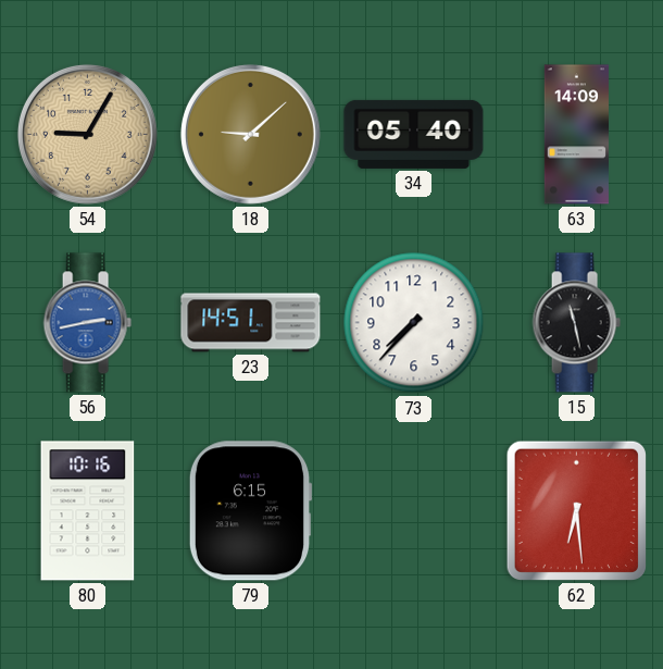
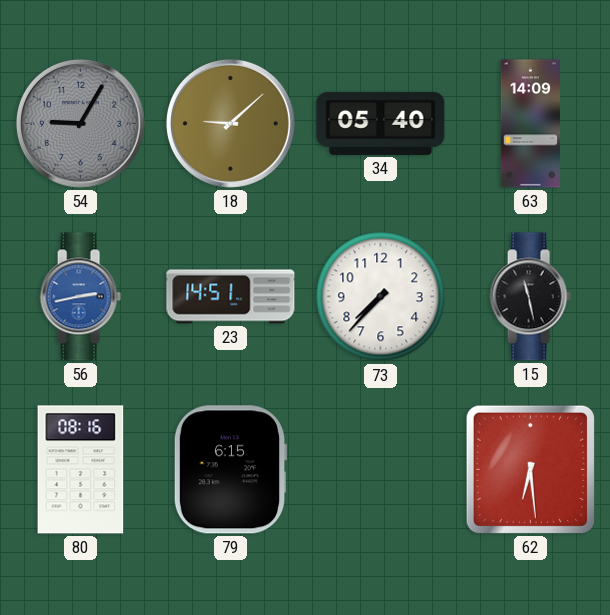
54 dial: champagne -> grey
80: 10:16 -> 08:16
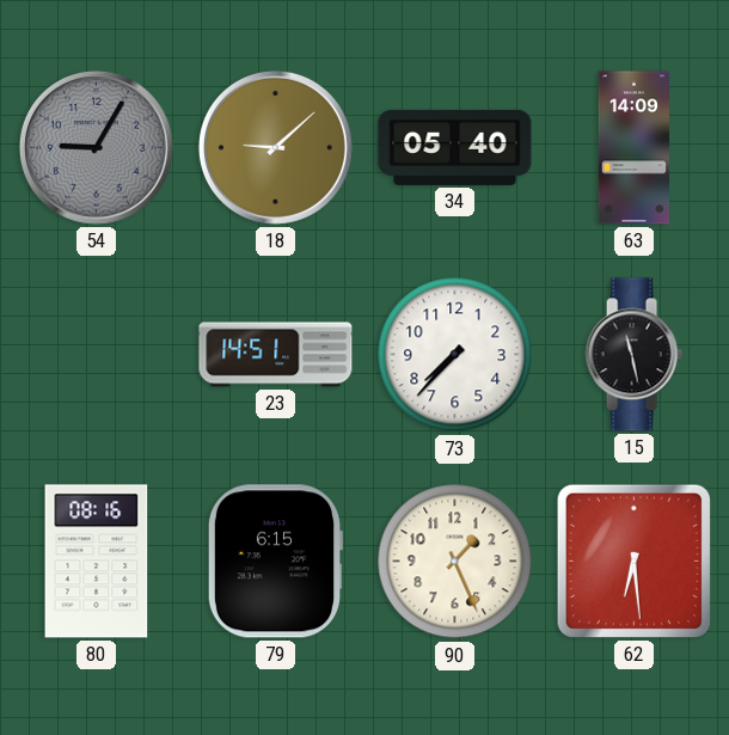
56: 2:43 -> none
90: none -> 1:26
